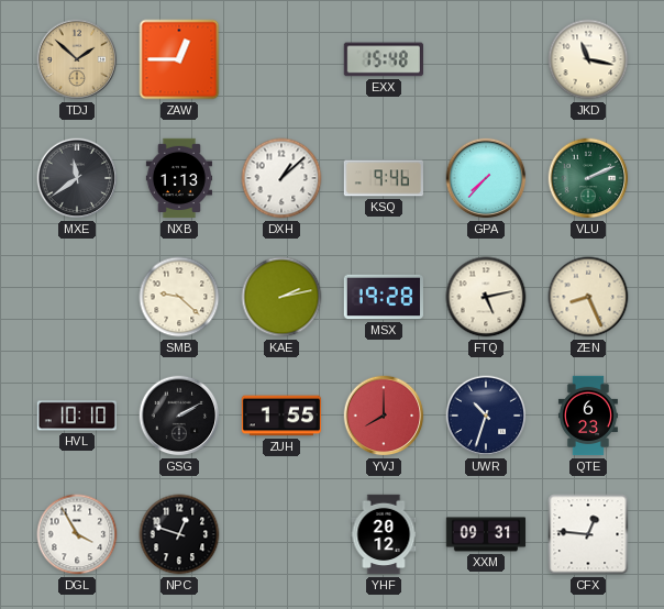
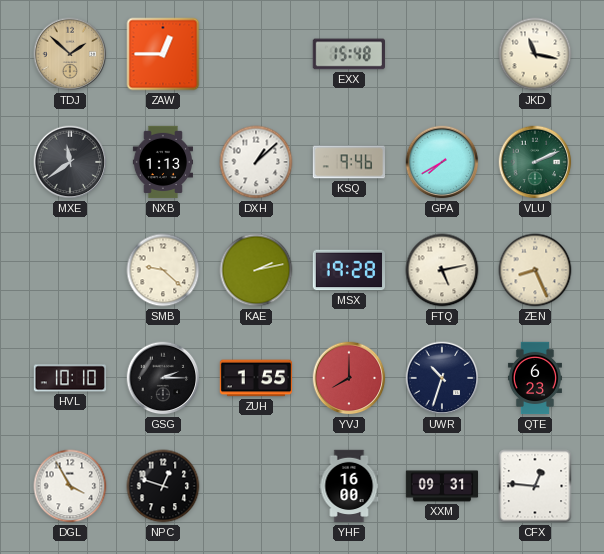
GPA: 7:37 -> 7:40
GSG: 2:10 -> 2:15
YHF: 20:12 -> 16:00
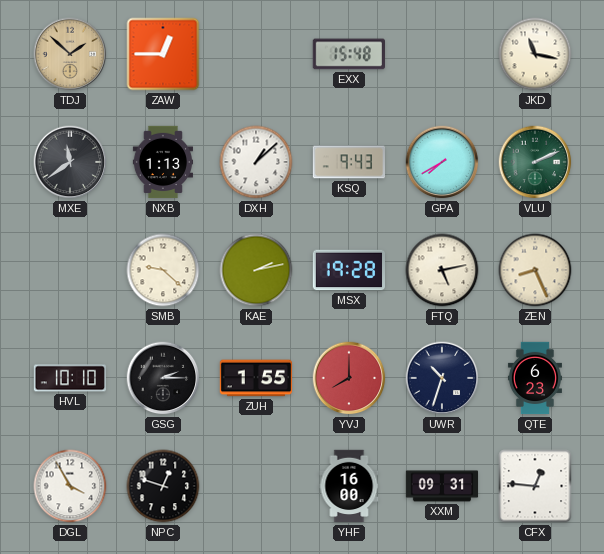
KSQ: 9:46 -> 9:43
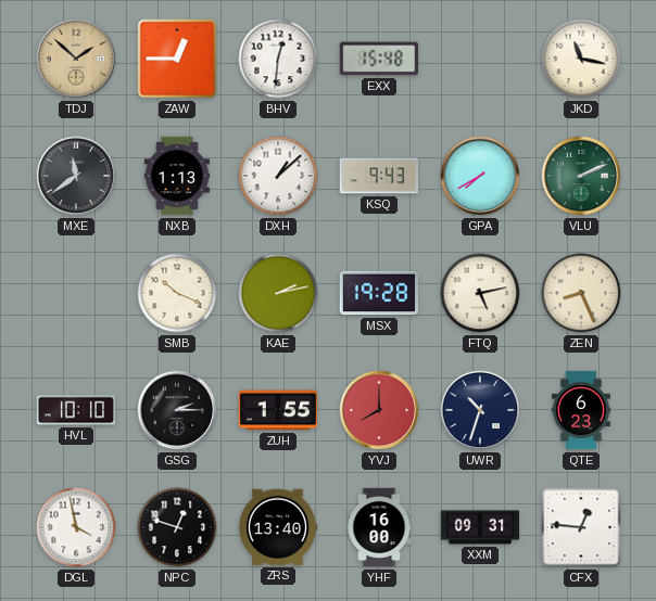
BHV: none -> 12:31
SMB: 9:22 -> 10:19
DGL: 3:55 -> 3:58
ZRS: none -> 13:40
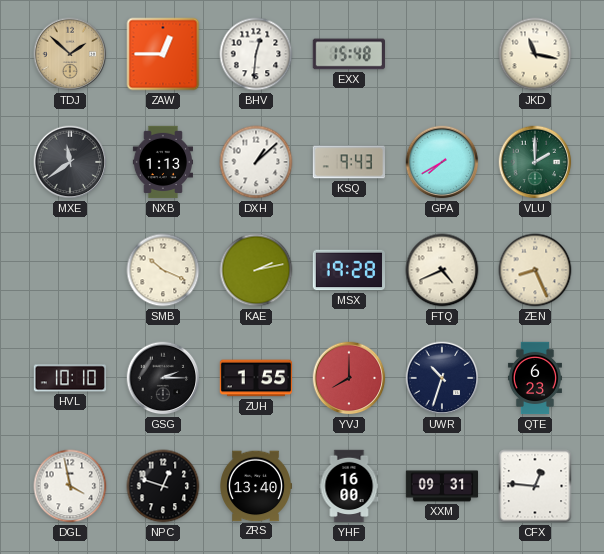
VLU: 2:11 -> 2:00
FTQ: 5:13 -> 4:41
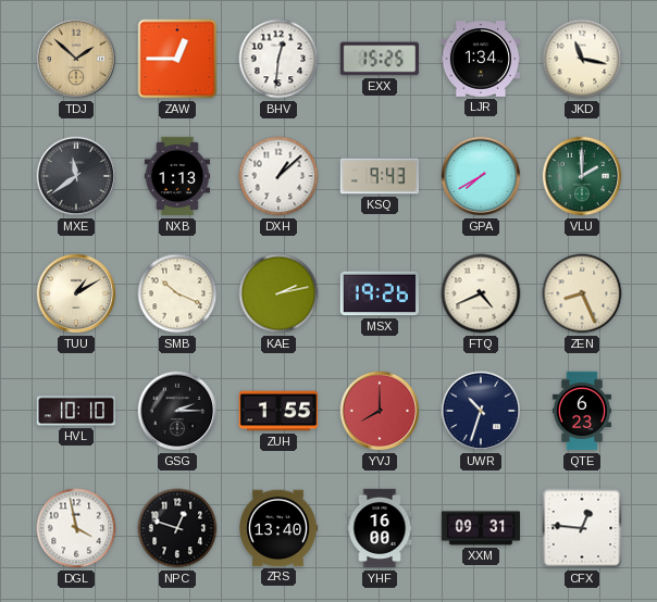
EXX: 15:48 -> 15:25
LJR: none -> 1:34
TUU: none -> 1:10
MSX: 19:28 -> 19:26
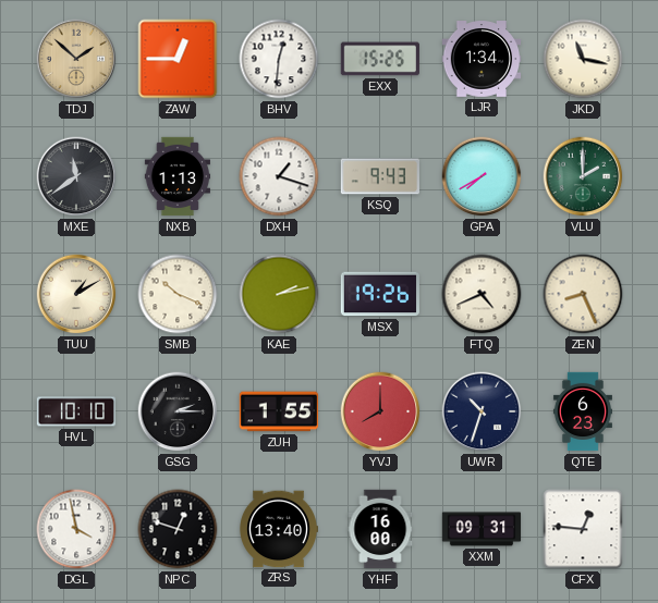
DXH: 1:08 -> 1:18
